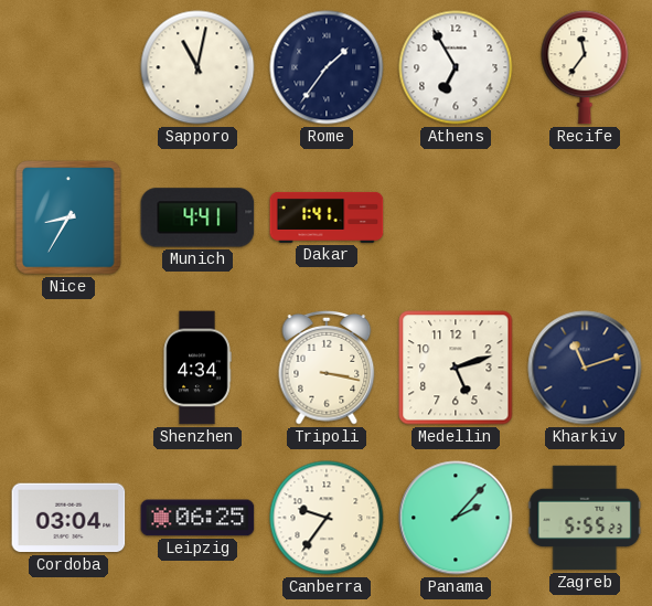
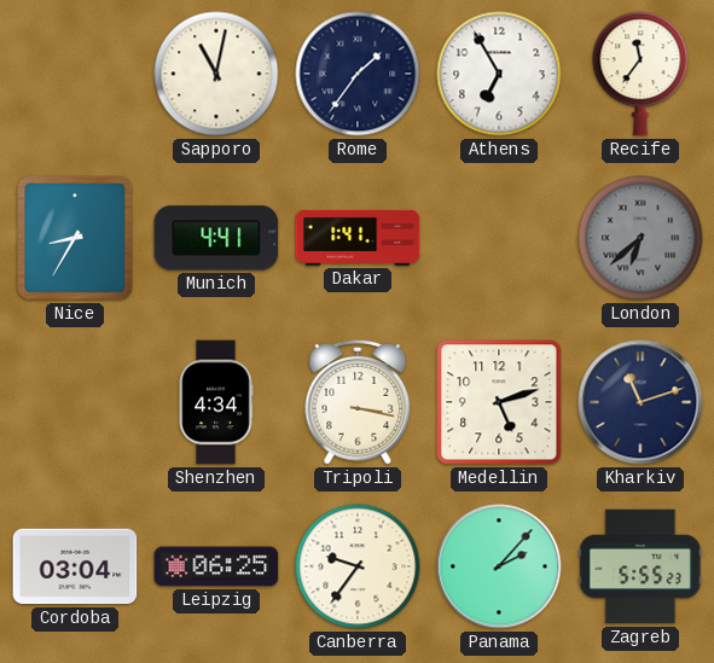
London: none -> 6:38
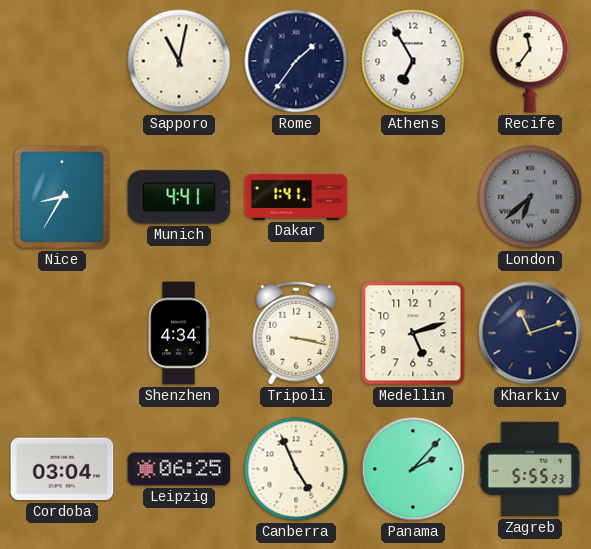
Canberra: 9:36 -> 4:56
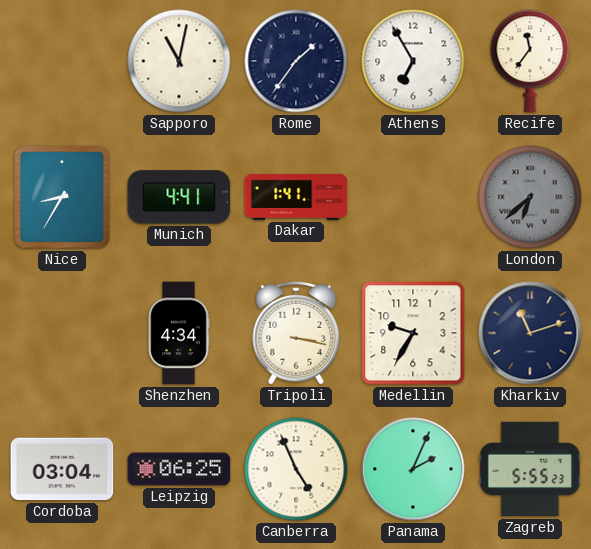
Medellin: 5:12 -> 9:35
Panama: 2:07 -> 2:04
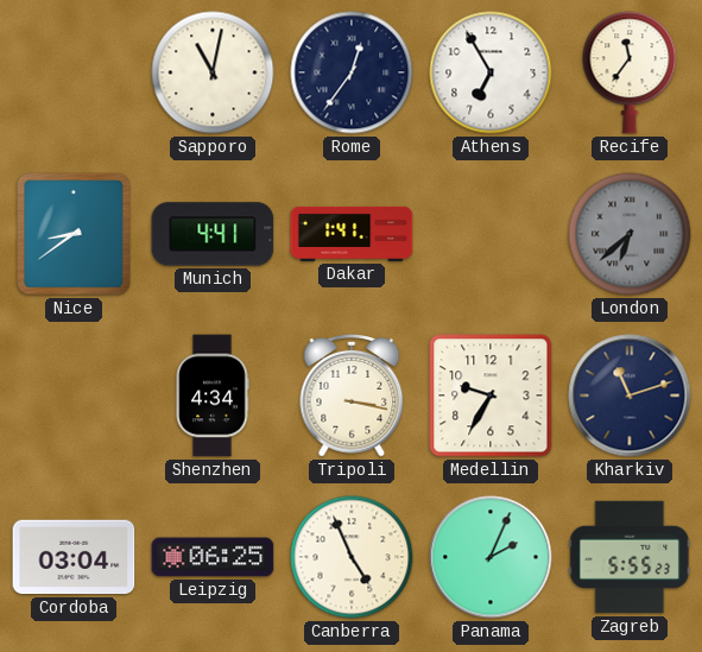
Rome: 1:36 -> 12:36
Nice: 8:35 -> 8:39
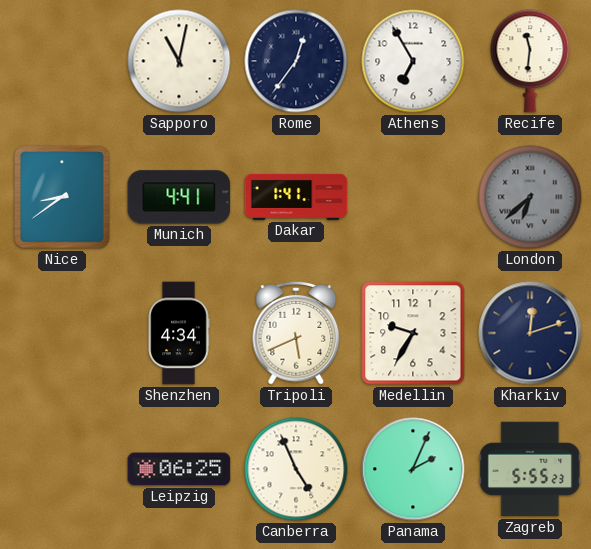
Recife: 11:36 -> 11:31
Tripoli: 3:17 -> 5:41
Kharkiv: 11:12 -> 12:12
Cordoba: 03:04 -> none
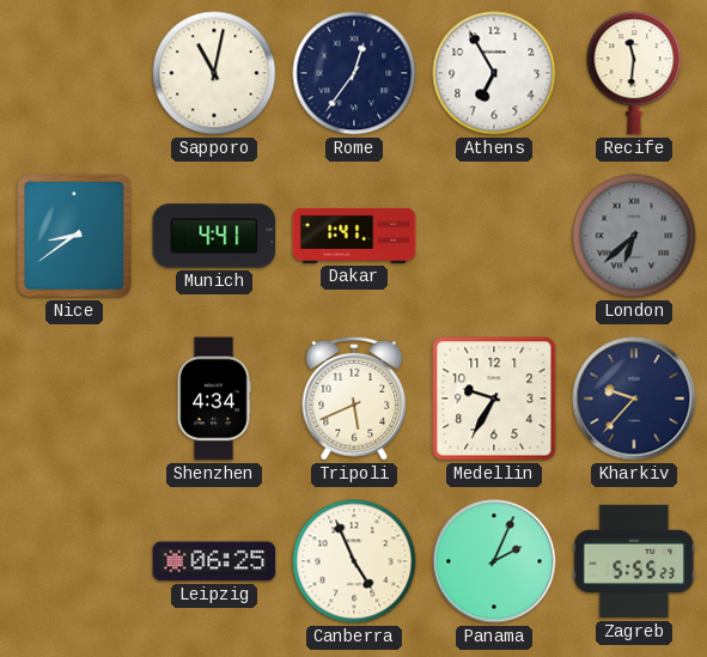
Kharkiv: 12:12 -> 9:37
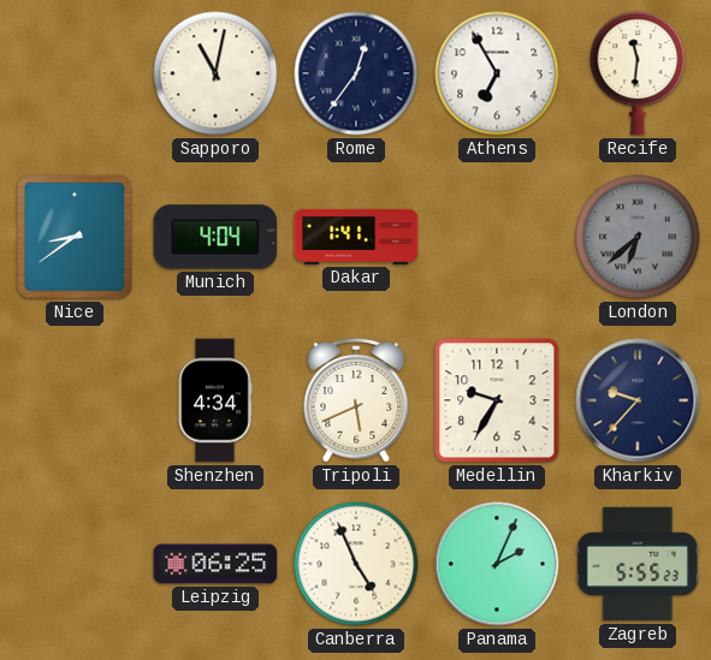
Munich: 4:41 -> 4:04
